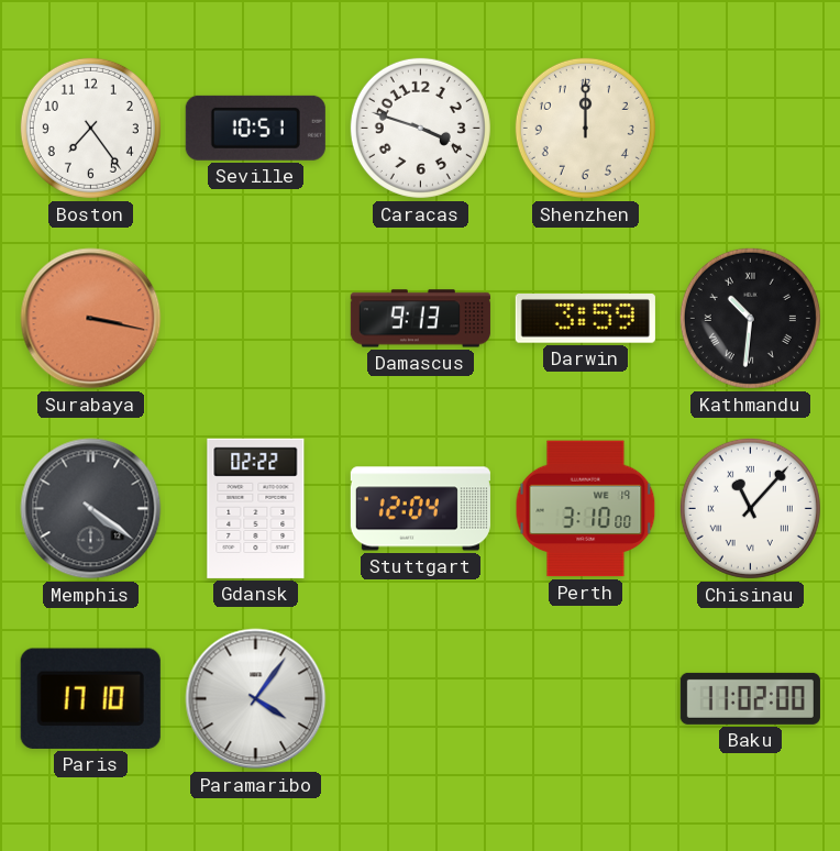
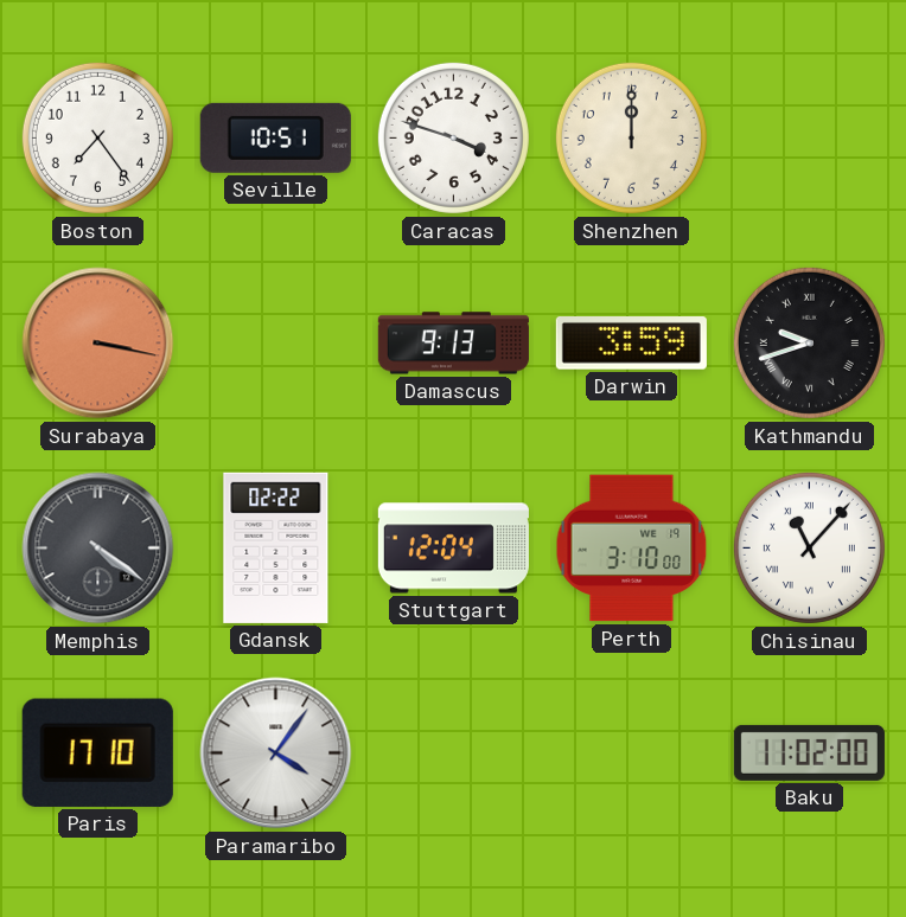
Kathmandu: 10:31 -> 9:42
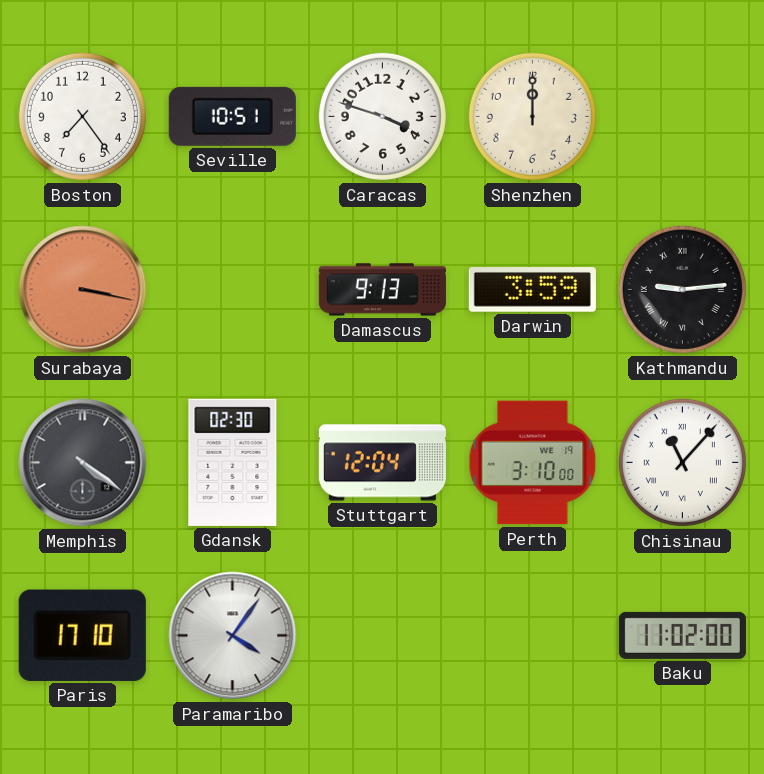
Kathmandu: 9:42 -> 9:14
Gdansk: 02:22 -> 02:30
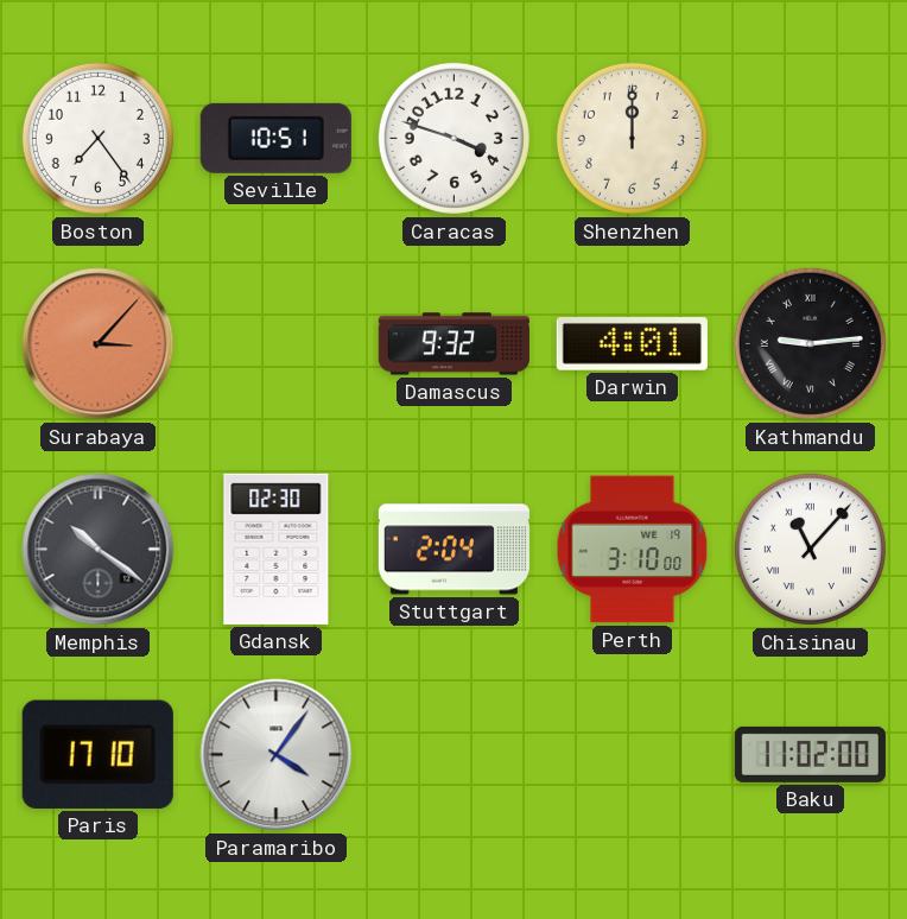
Surabaya: 3:17 -> 3:07
Damascus: 9:13 -> 9:32
Darwin: 3:59 -> 4:01
Memphis: 4:21 -> 10:21
Stuttgart: 12:04 -> 2:04
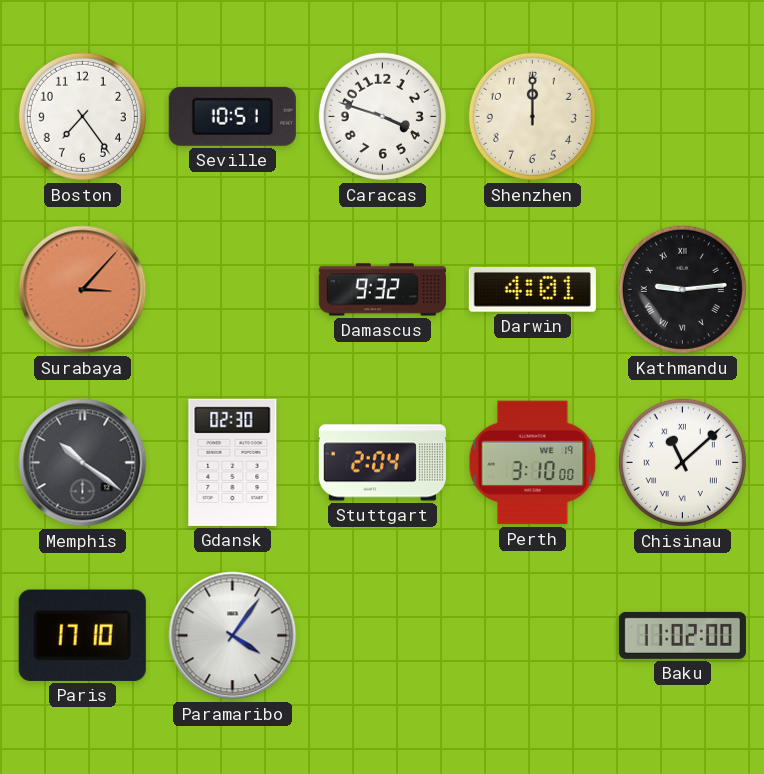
Chisinau: 11:07 -> 11:08
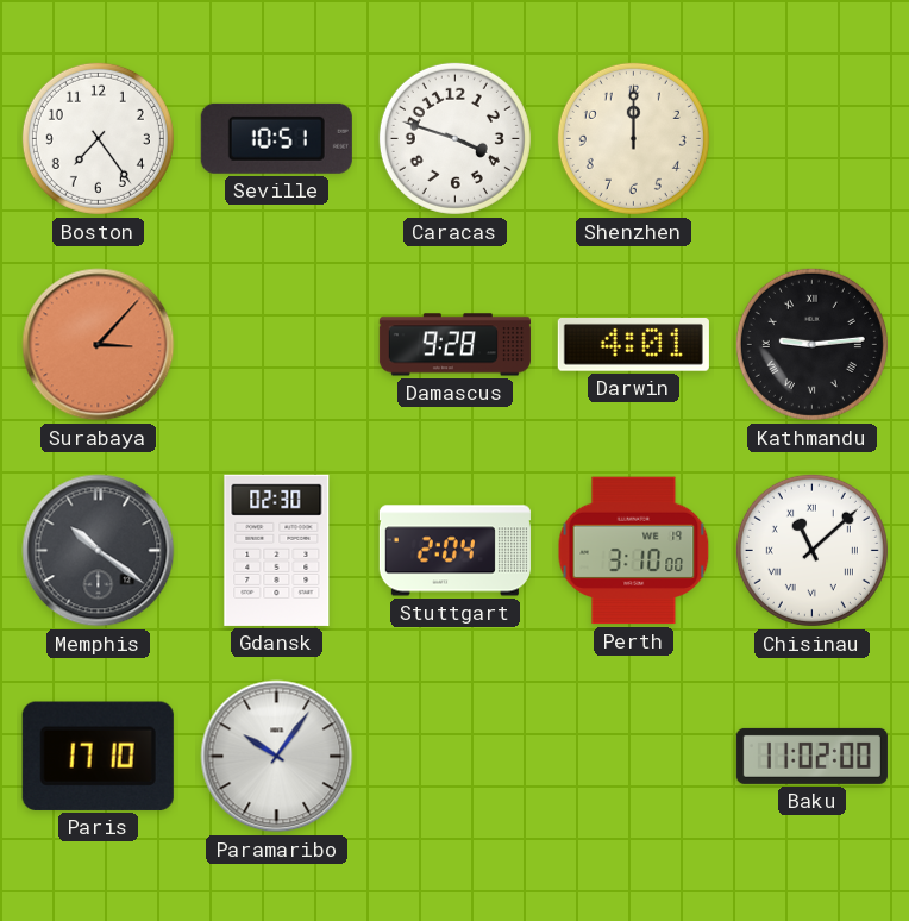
Damascus: 9:32 -> 9:28
Paramaribo: 4:06 -> 10:06
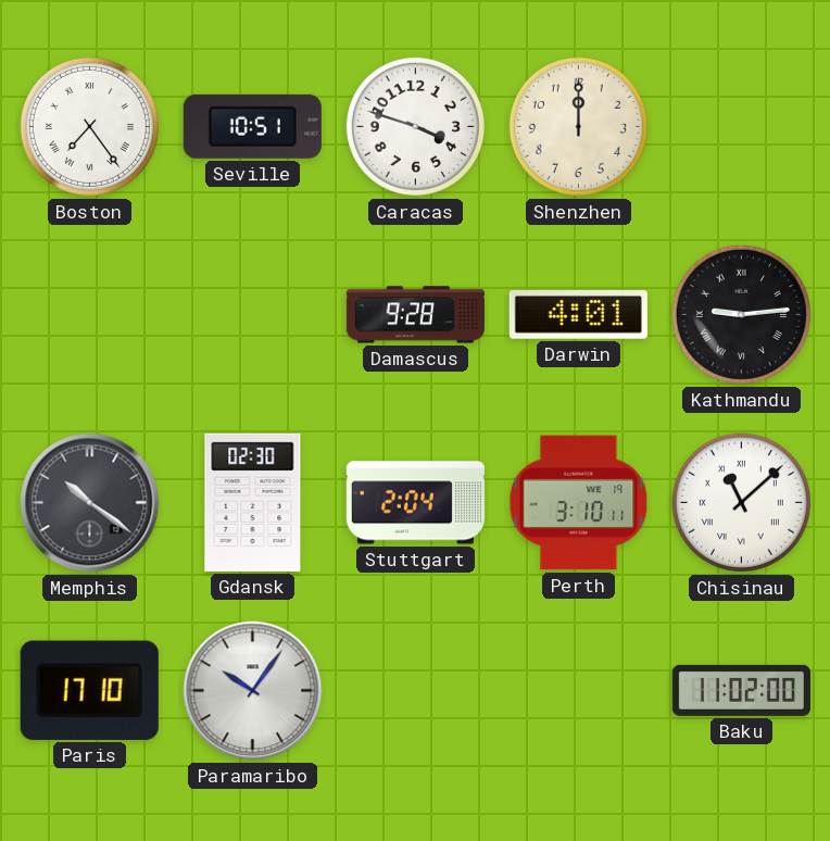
Boston numerals: Arabic -> Roman
Surabaya: 3:07 -> none
Perth: 3:10:00 -> 3:10:11
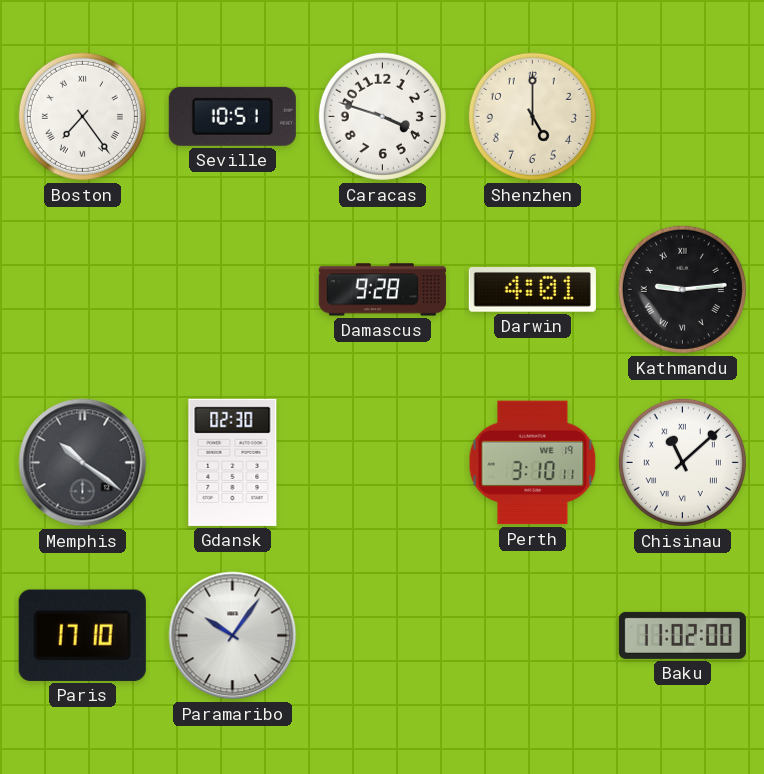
Shenzhen: 12:00 -> 5:00
Stuttgart: 2:04 -> none
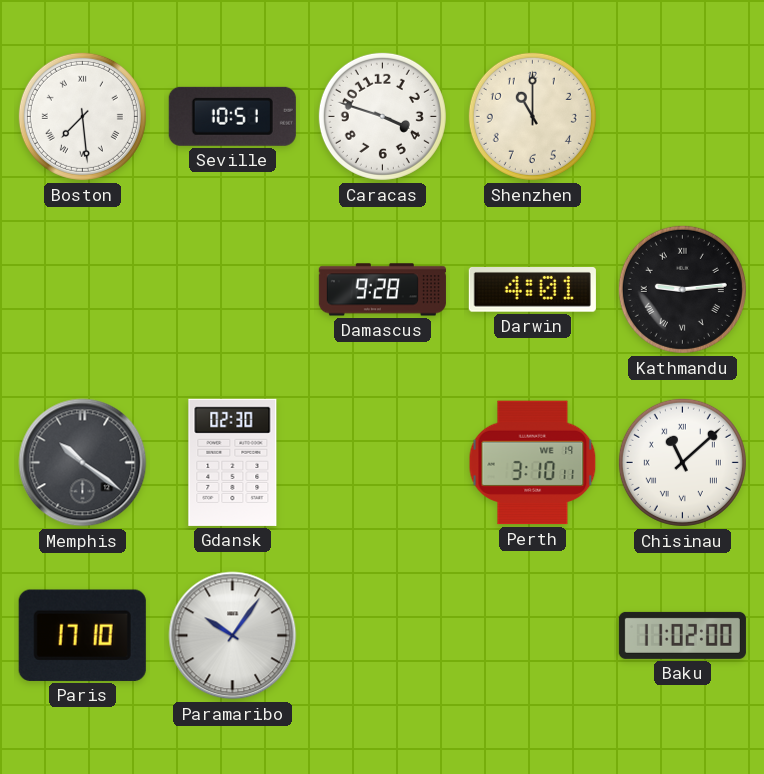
Boston: 7:24 -> 7:29
Shenzhen: 5:00 -> 11:00
